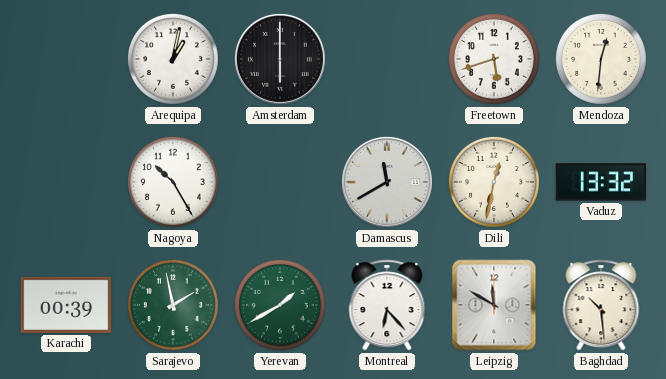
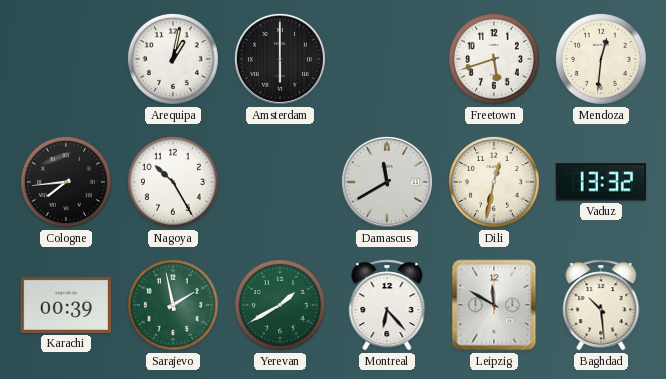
Cologne: none -> 7:44
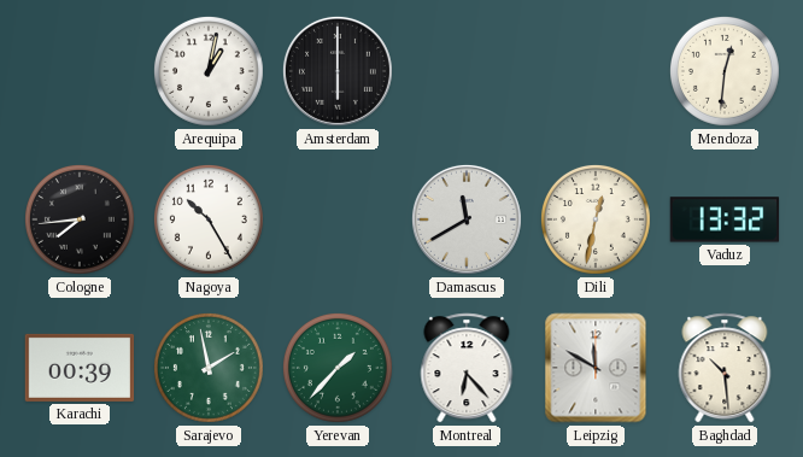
Freetown: 5:42 -> none
Yerevan: 1:40 -> 1:37
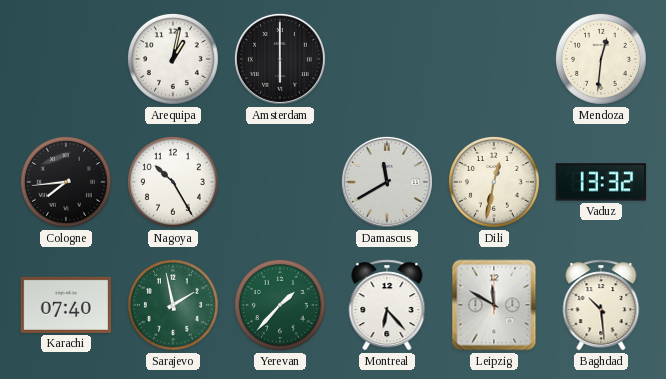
Karachi: 00:39 -> 07:40
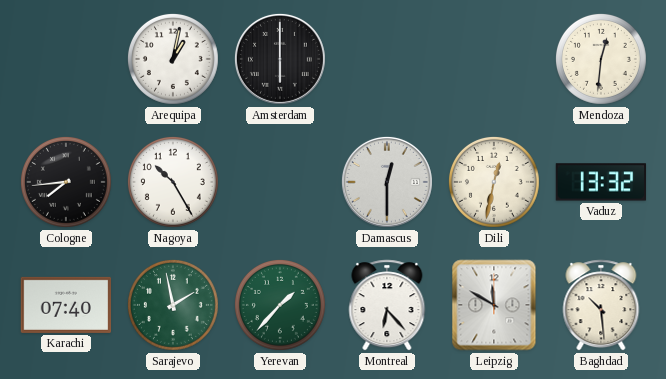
Damascus: 11:40 -> 12:30
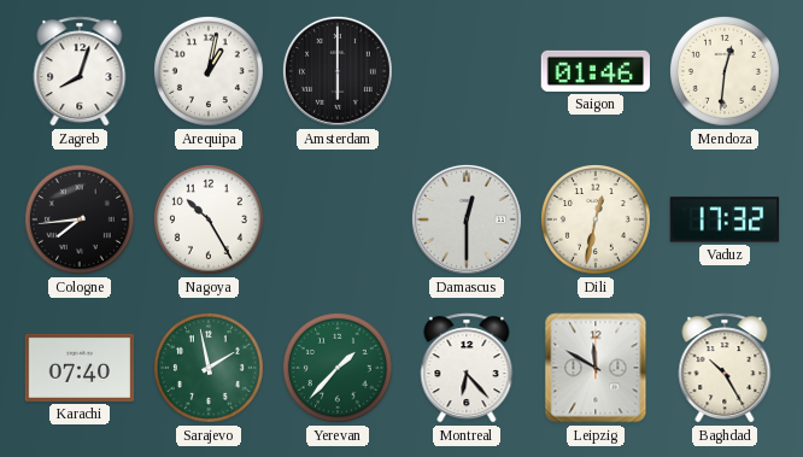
Zagreb: none -> 8:03
Saigon: none -> 01:46
Vaduz: 13:32 -> 17:32
Baghdad: 10:29 -> 10:25
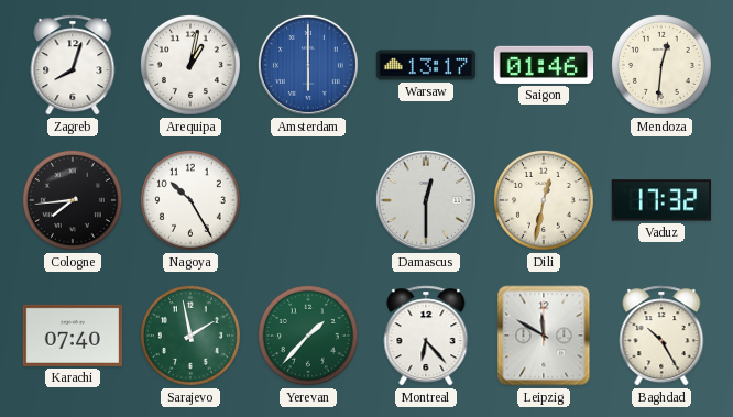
Amsterdam dial: black -> blue
Warsaw: none -> 13:17
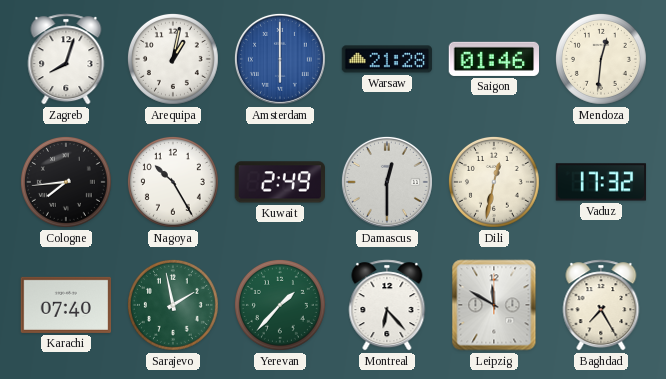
Warsaw: 13:17 -> 21:28
Kuwait: none -> 2:49
Baghdad: 10:25 -> 7:25
